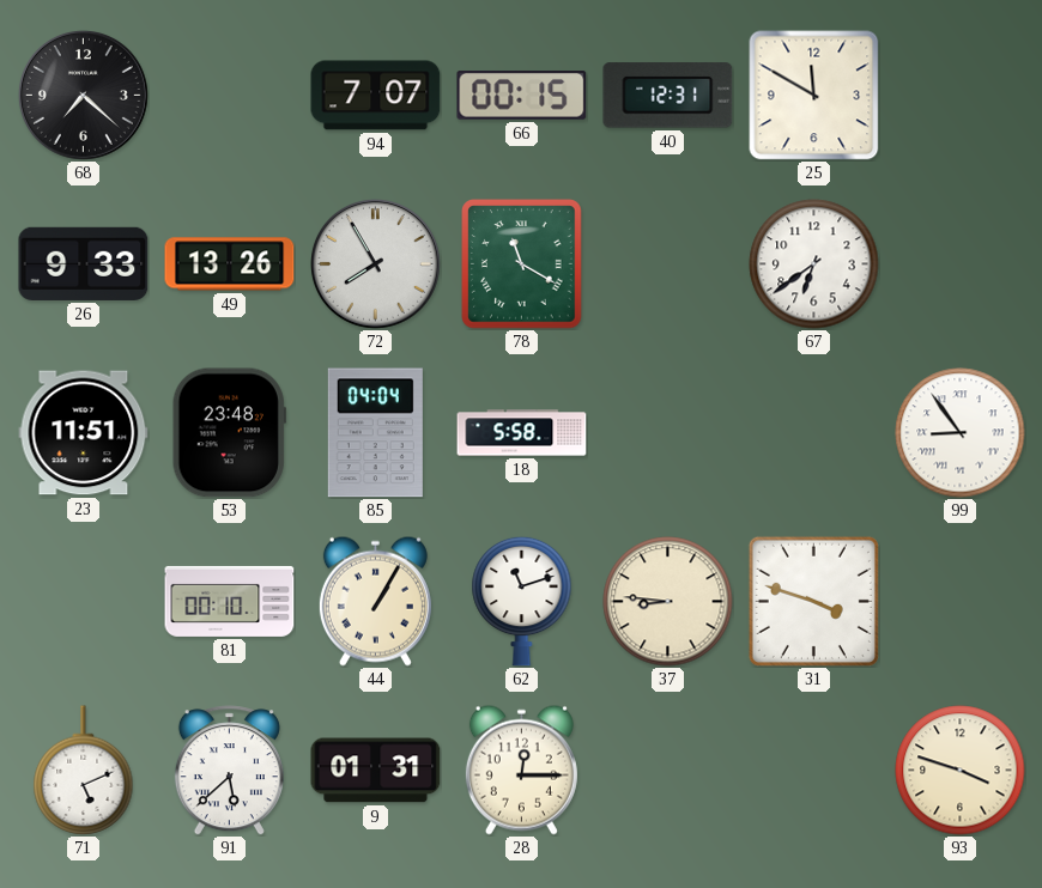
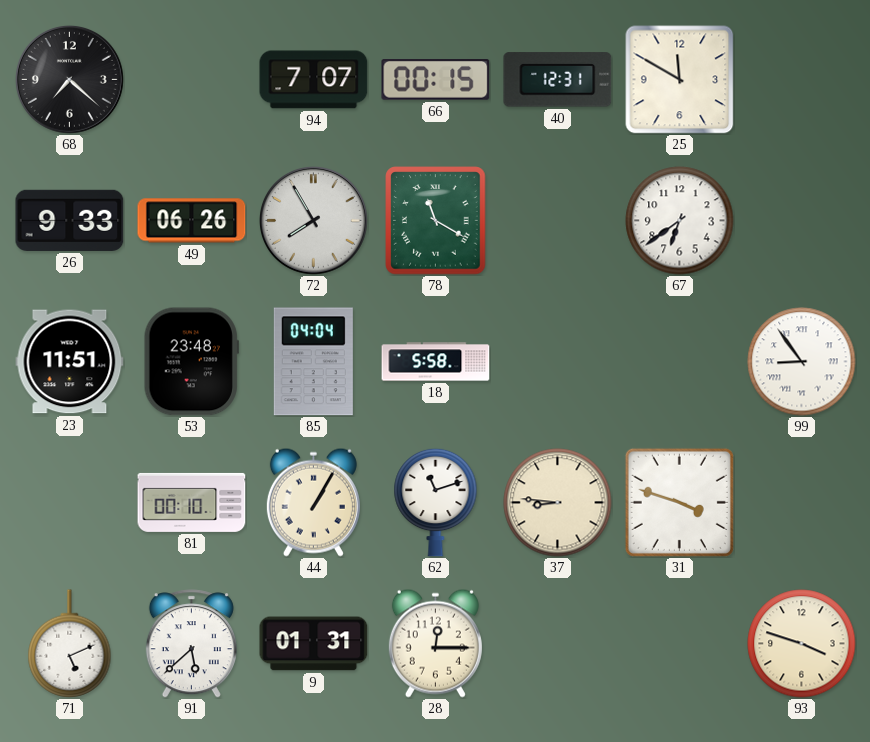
49: 13:26 -> 06:26
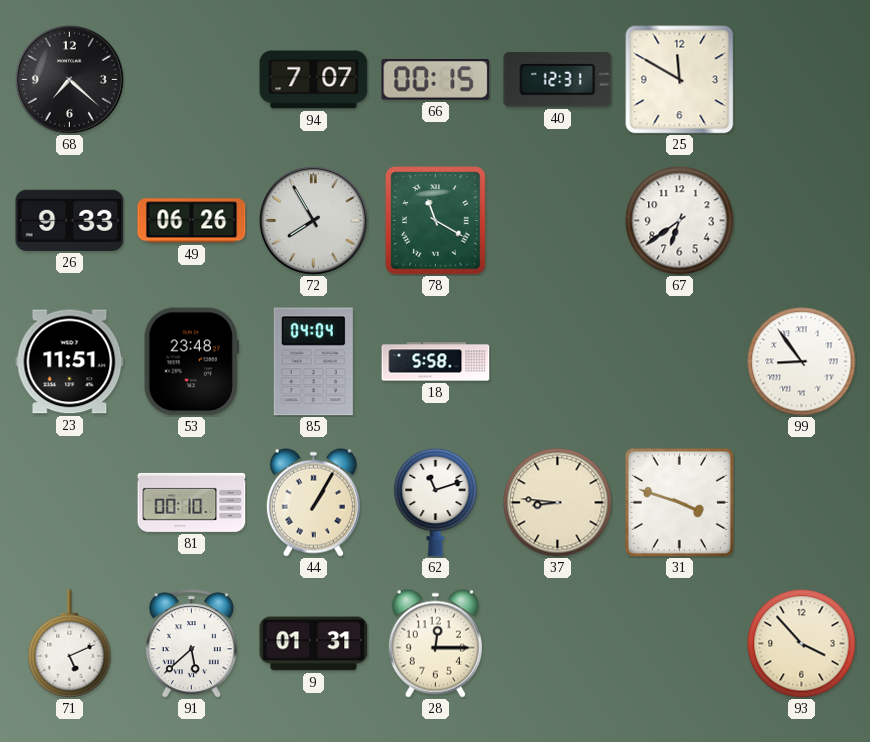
93: 3:48 -> 3:53
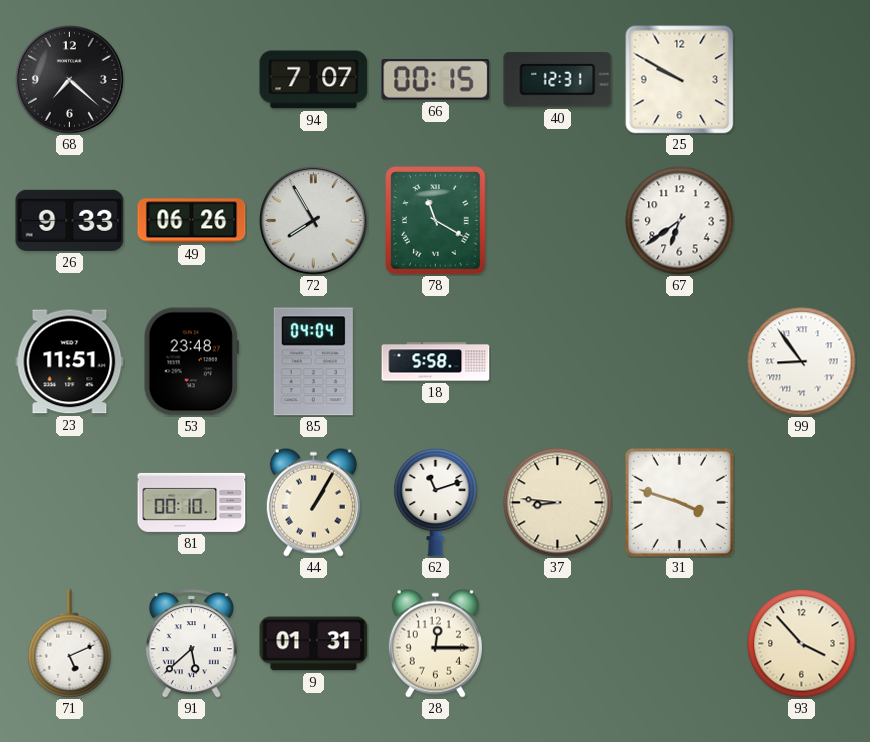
25: 11:50 -> 9:50
